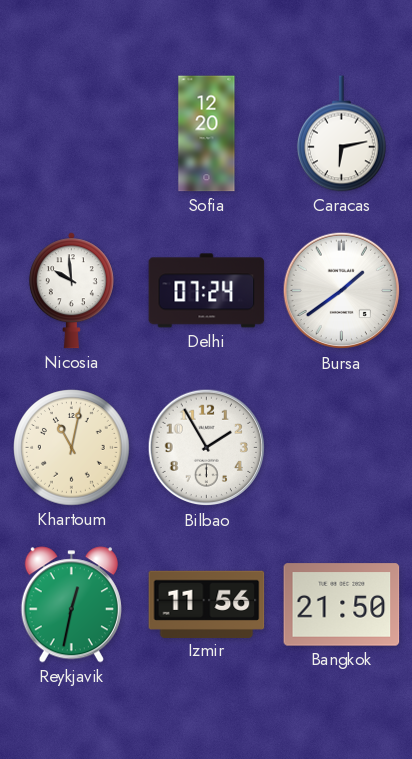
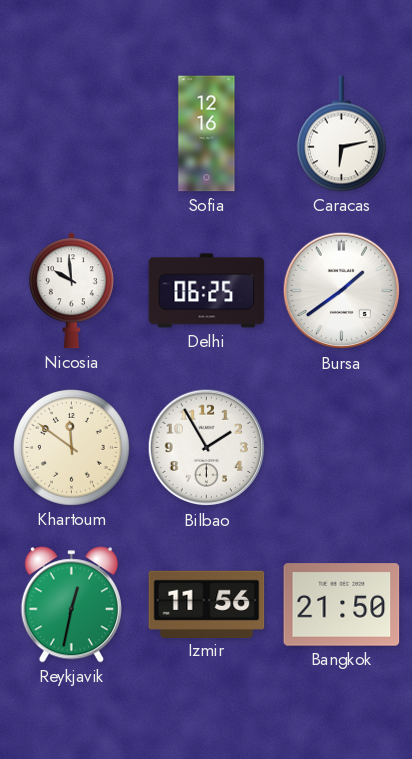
Sofia: 12:20 -> 12:16
Delhi: 07:24 -> 06:25
Khartoum: 11:02 -> 11:51
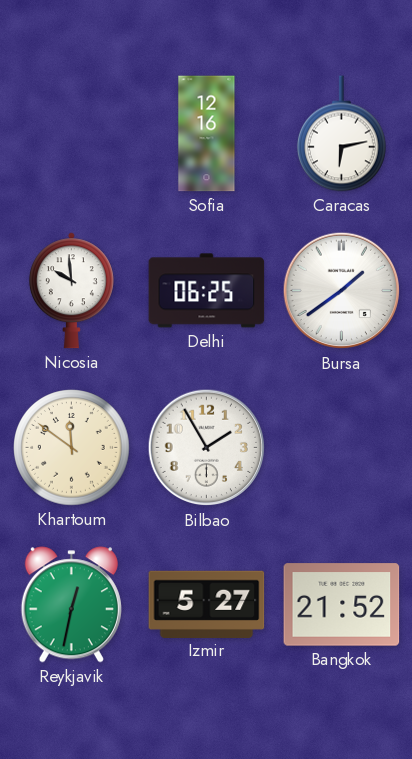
Izmir: 11:56 -> 5:27
Bangkok: 21:50 -> 21:52
